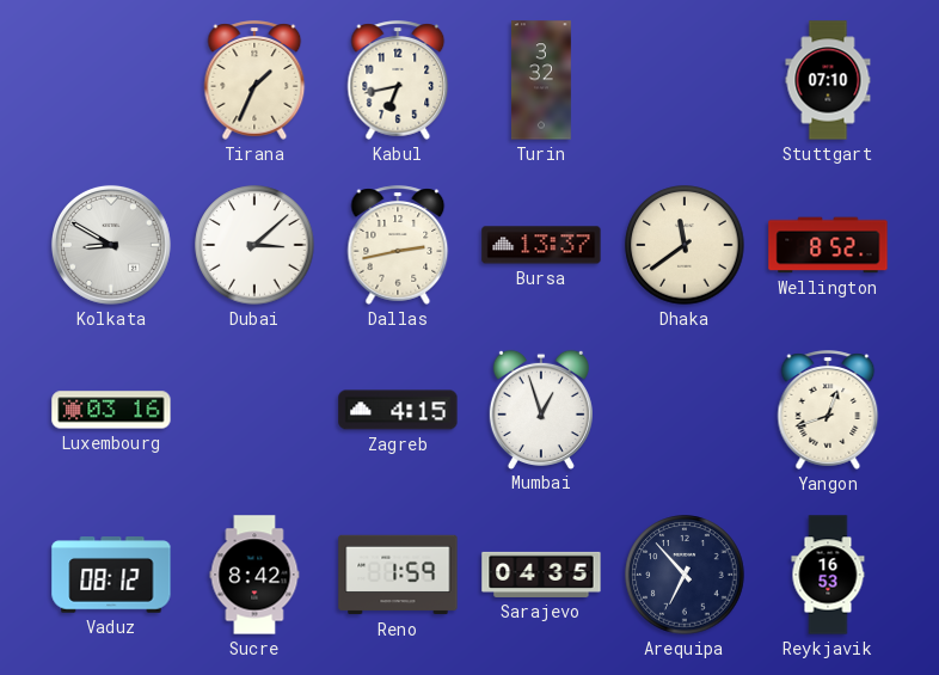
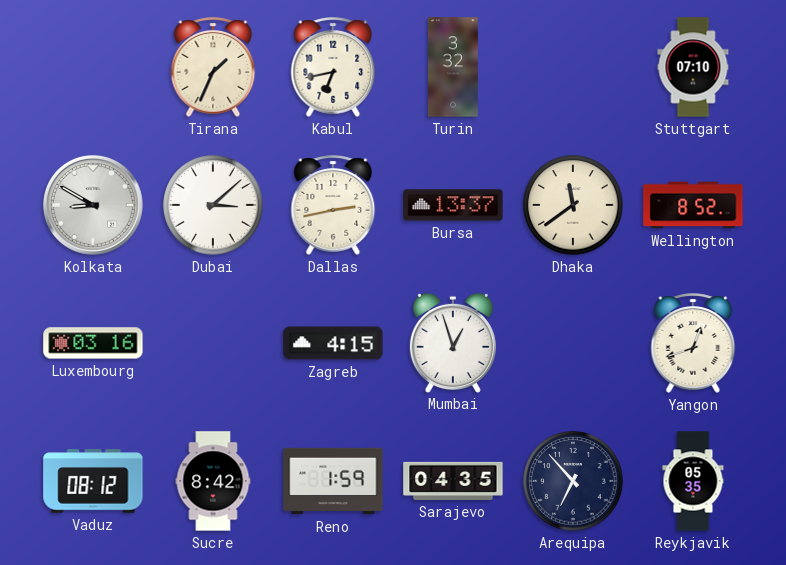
Reykjavik: 16:53 -> 05:35
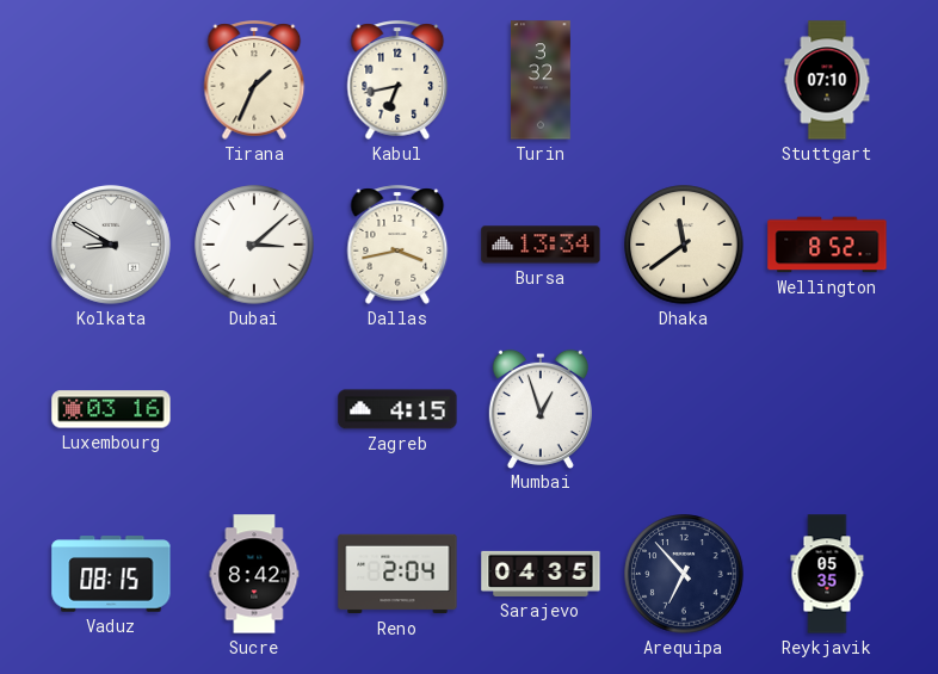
Dallas: 2:43 -> 3:43
Bursa: 13:37 -> 13:34
Yangon: 12:42 -> none
Vaduz: 08:12 -> 08:15
Reno: 1:59 -> 2:04
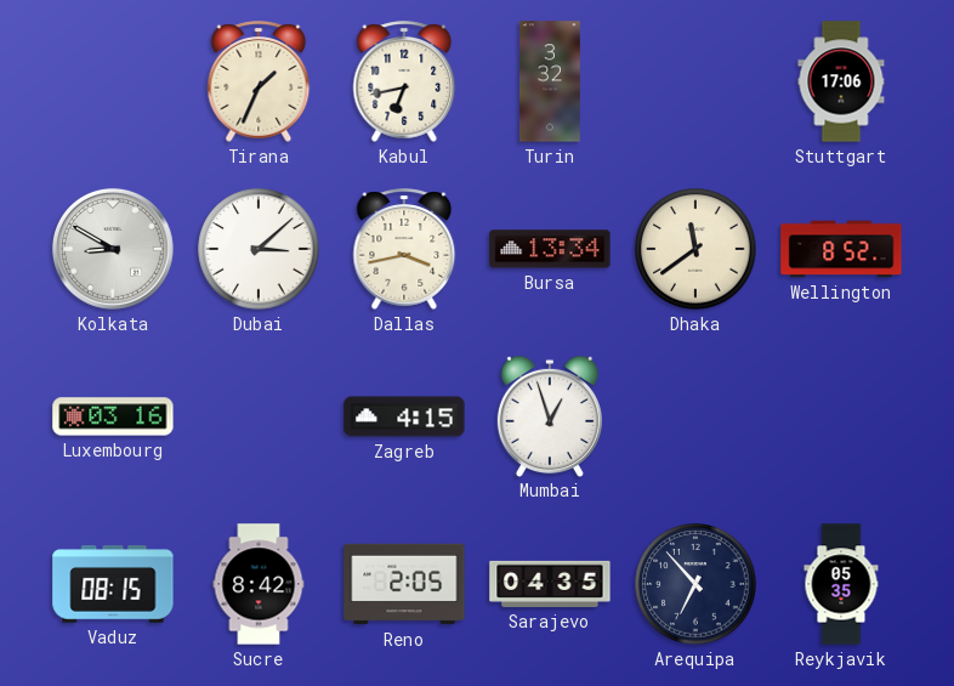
Stuttgart: 07:10 -> 17:06
Reno: 2:04 -> 2:05
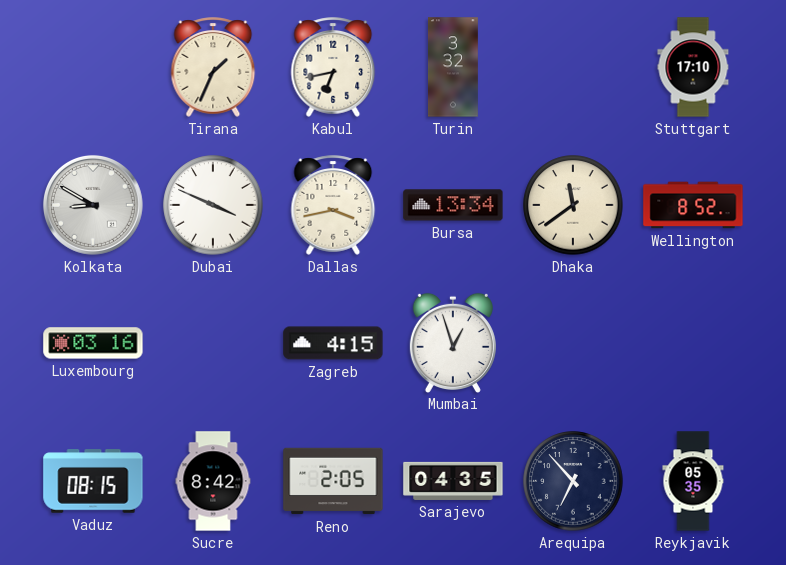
Stuttgart: 17:06 -> 17:10
Dubai: 3:08 -> 3:49
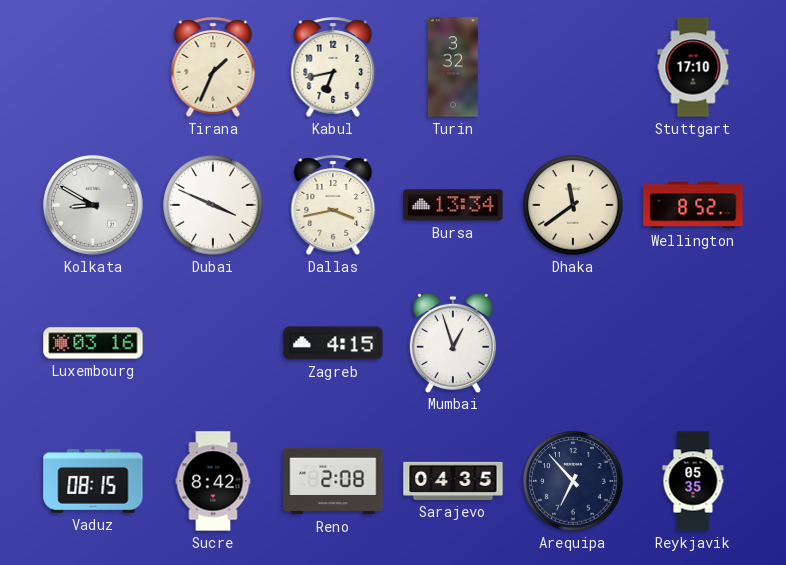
Reno: 2:05 -> 2:08
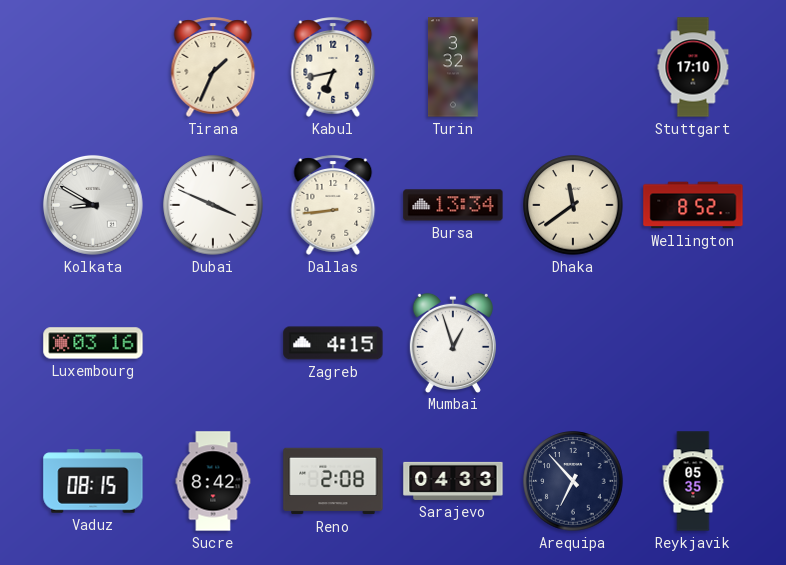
Dallas: 3:43 -> 8:44
Sarajevo: 04:35 -> 04:33
